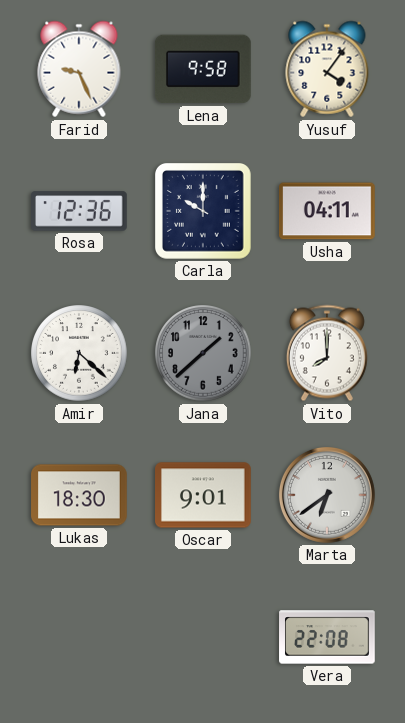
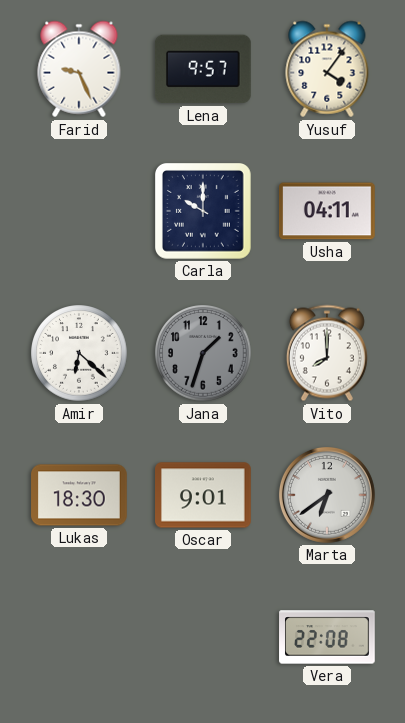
Lena: 9:58 -> 9:57
Rosa: 12:36 -> none
Jana: 1:38 -> 1:33
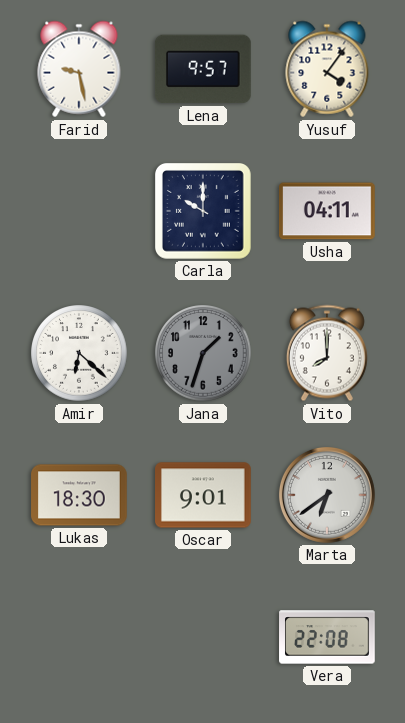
Farid: 9:26 -> 9:28
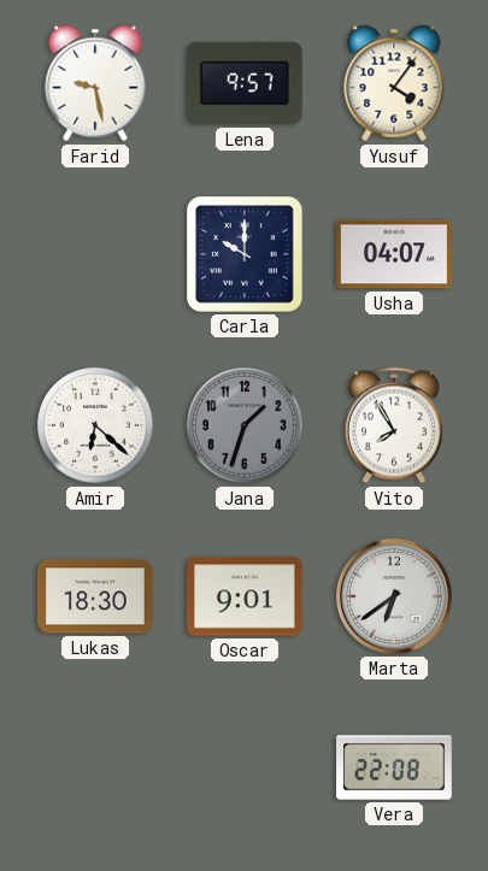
Usha: 04:11 -> 04:07
Vito: 8:00 -> 7:55
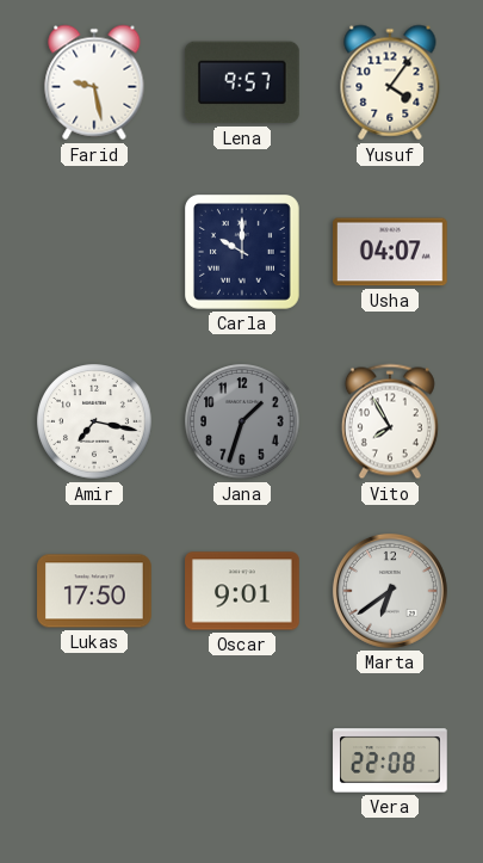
Amir: 6:22 -> 7:17
Lukas: 18:30 -> 17:50
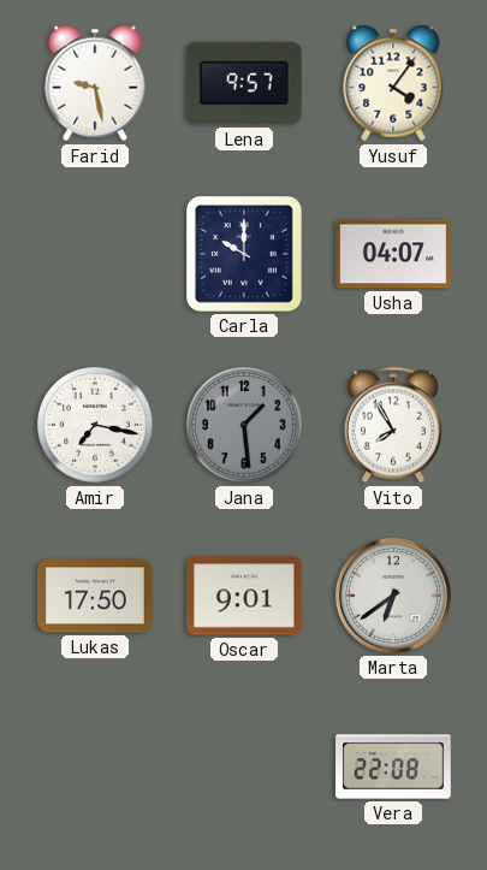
Jana: 1:33 -> 1:29
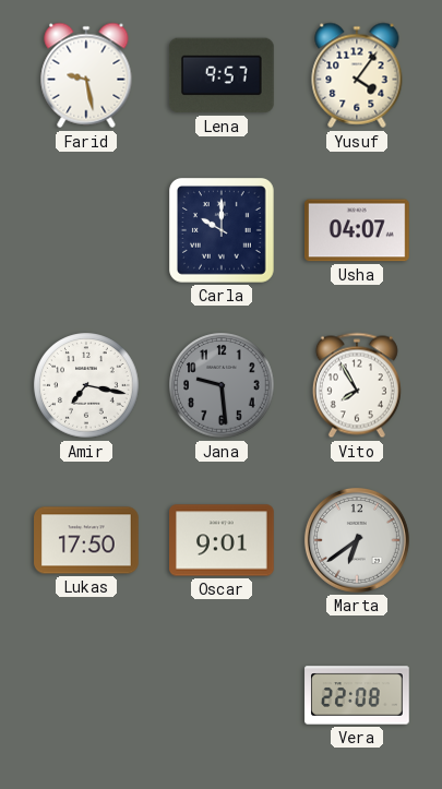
Jana: 1:29 -> 9:29
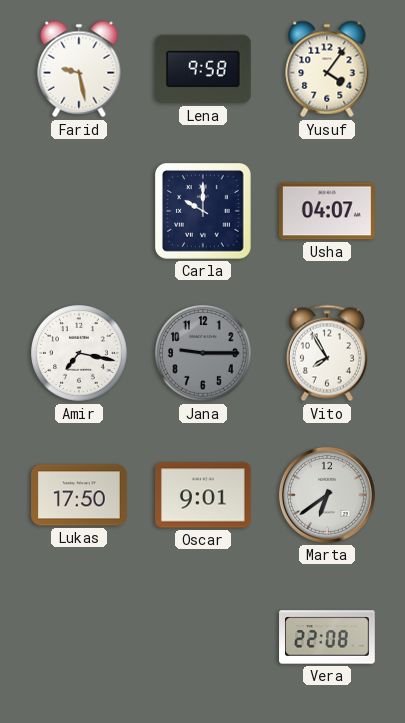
Lena: 9:57 -> 9:58
Jana: 9:29 -> 9:15
